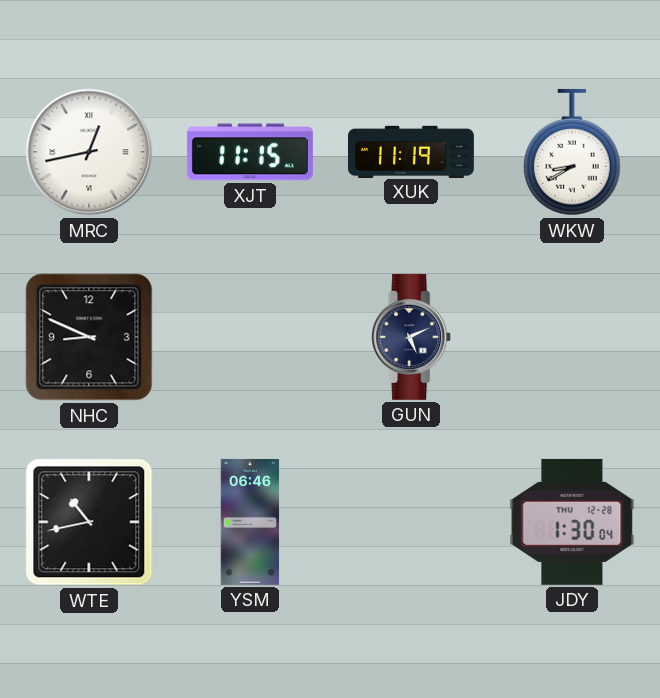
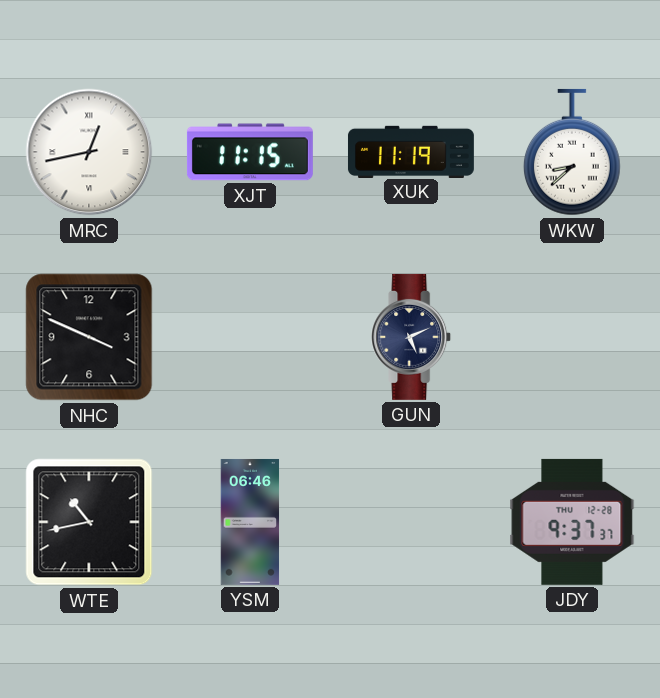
WKW: 8:40 -> 8:38
NHC: 8:49 -> 3:49
JDY: 1:30 -> 9:37
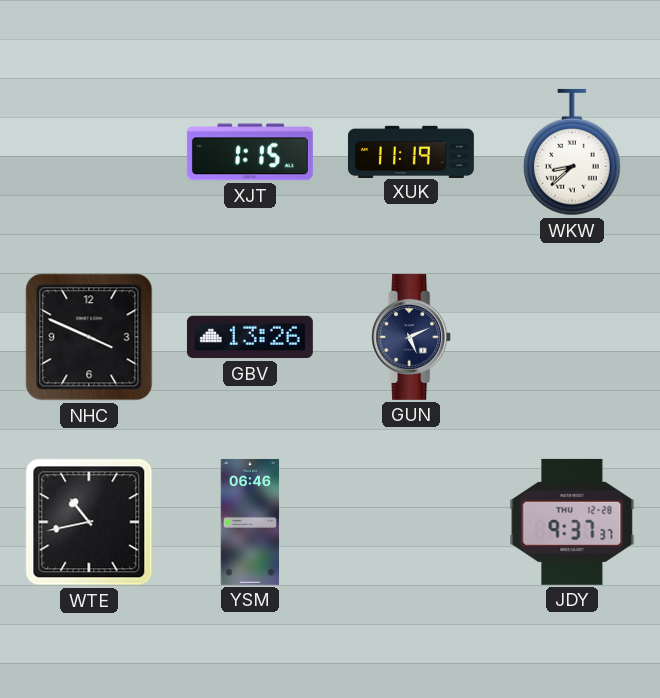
MRC: 12:43 -> none
XJT: 11:15 -> 1:15
GBV: none -> 13:26
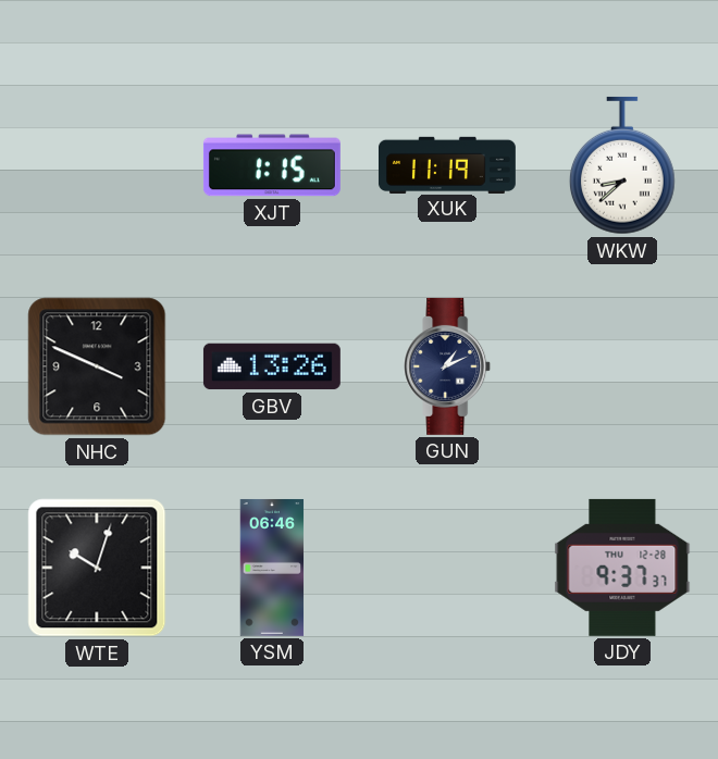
GUN: 5:11 -> 1:11
WTE: 10:43 -> 10:03
